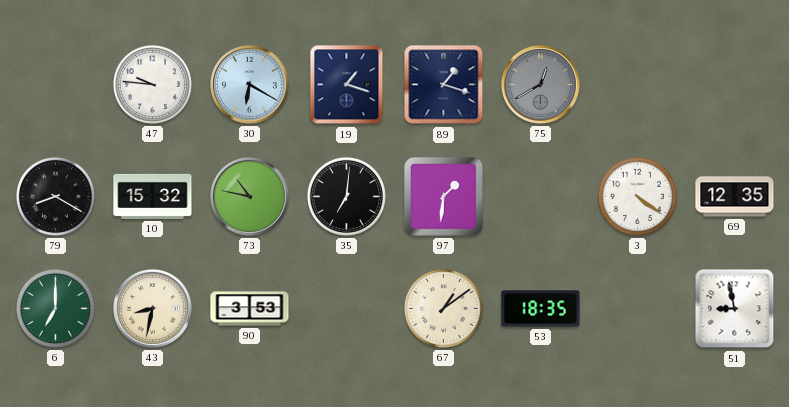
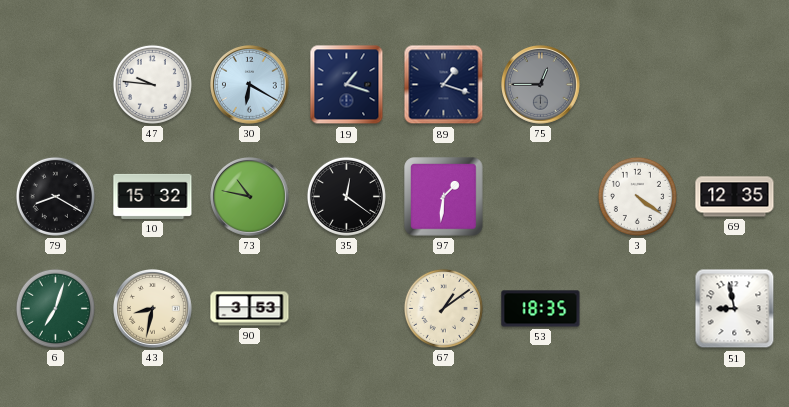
75: 12:40 -> 12:45
35: 7:01 -> 12:21
6: 7:00 -> 7:03
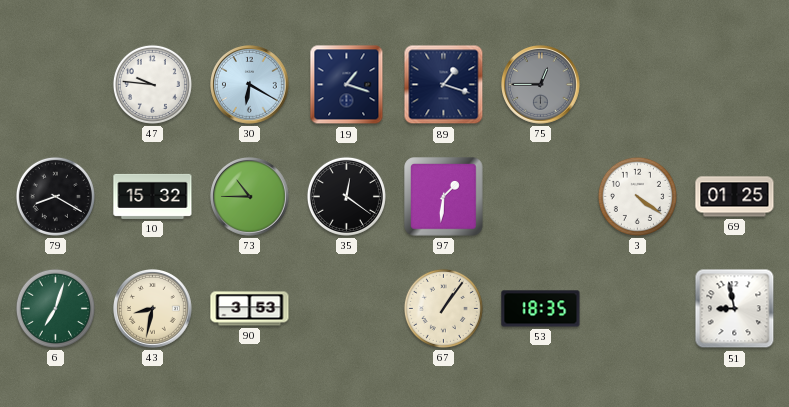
73: 10:47 -> 10:45
69: 12:35 -> 01:25
67: 1:09 -> 1:06
